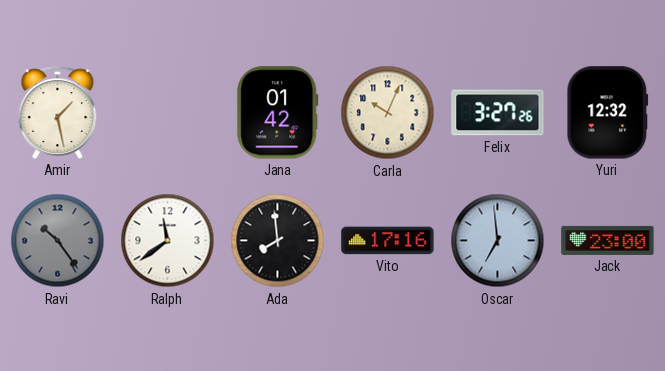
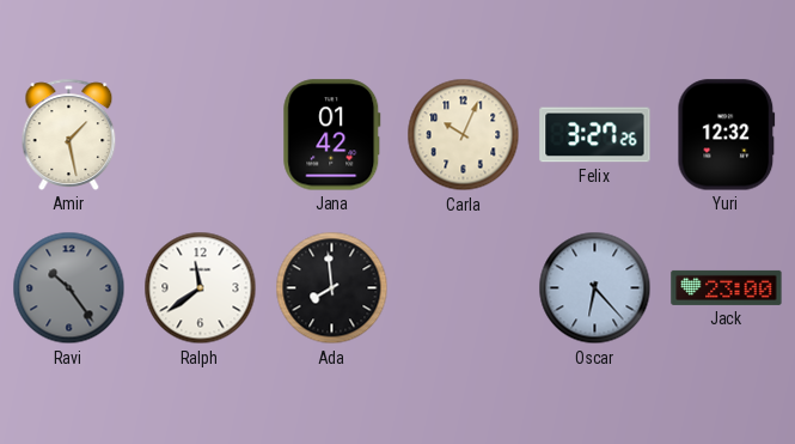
Vito: 17:16 -> none
Oscar: 6:59 -> 6:23
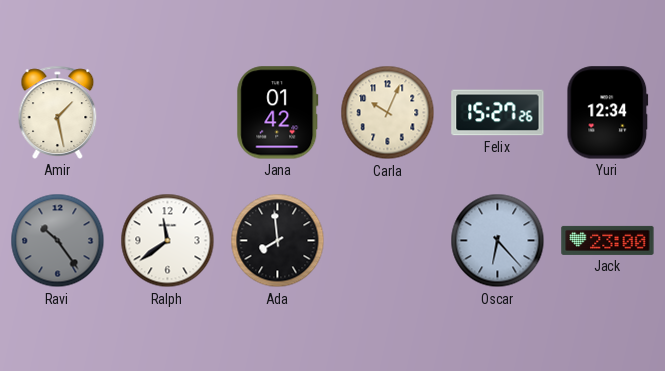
Felix: 3:27 -> 15:27
Yuri: 12:32 -> 12:34
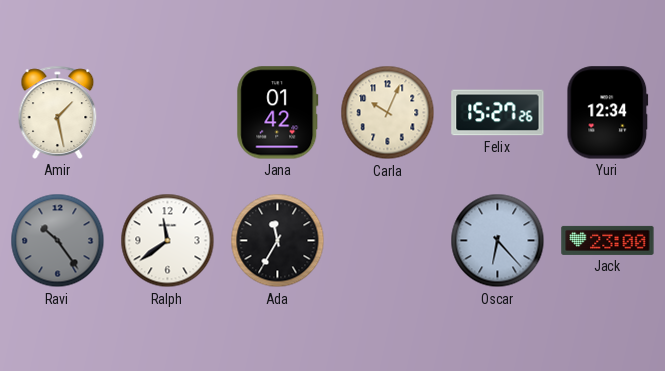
Ada: 7:59 -> 11:35
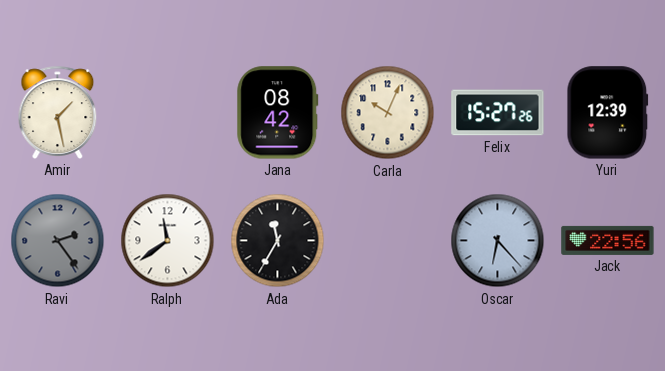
Jana: 01:42 -> 08:42
Yuri: 12:34 -> 12:39
Ravi: 10:24 -> 2:24
Jack: 23:00 -> 22:56
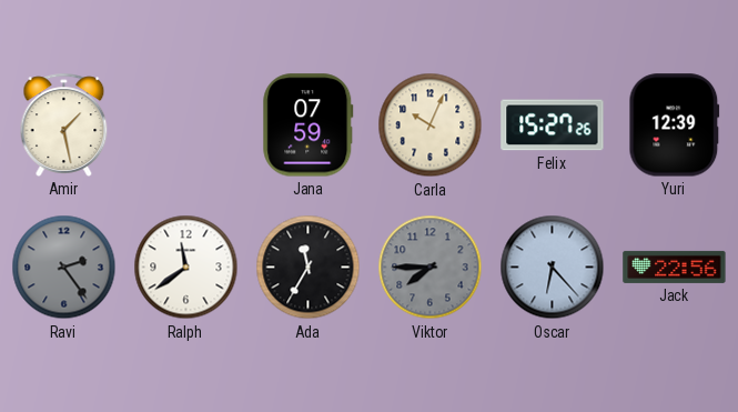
Jana: 08:42 -> 07:59
Viktor: none -> 7:45
